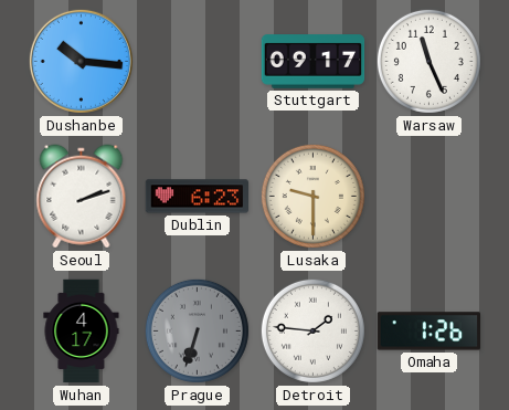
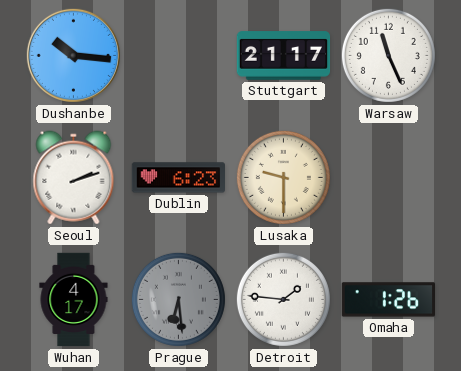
Stuttgart: 09:17 -> 21:17
Prague: 6:33 -> 6:29
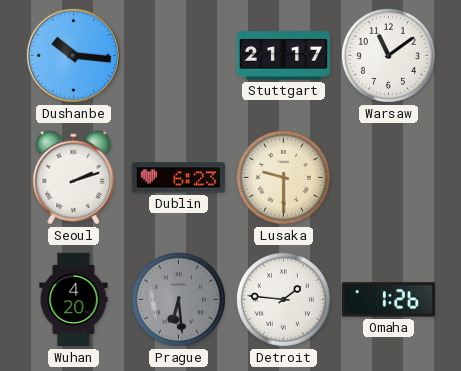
Warsaw: 11:26 -> 11:09
Wuhan: 4:17 -> 4:20
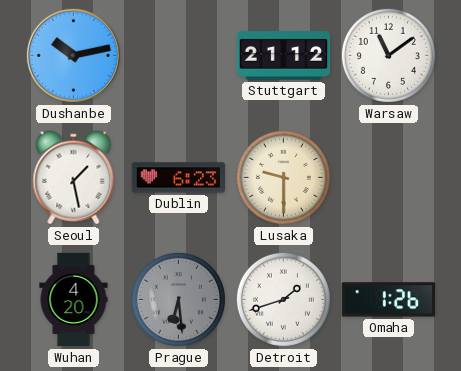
Dushanbe: 10:16 -> 10:13
Stuttgart: 21:17 -> 21:12
Seoul: 2:12 -> 1:28
Detroit: 1:46 -> 1:42
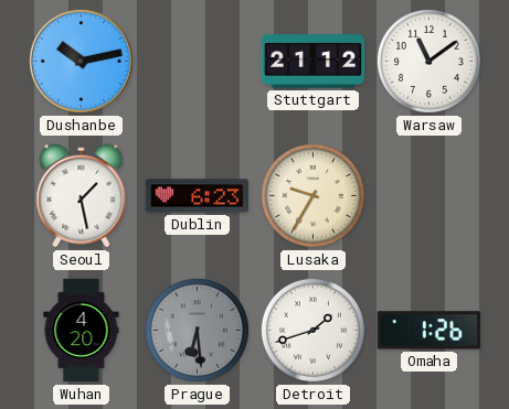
Lusaka: 9:30 -> 9:35
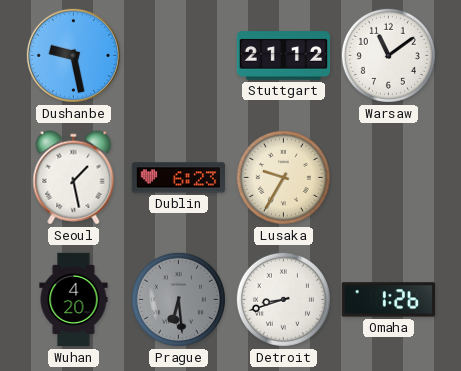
Dushanbe: 10:13 -> 9:28
Detroit: 1:42 -> 8:42
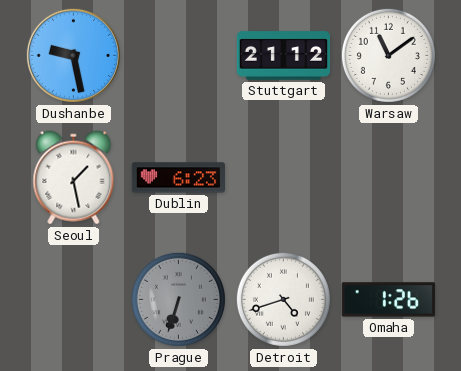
Lusaka: 9:35 -> none
Wuhan: 4:20 -> none
Prague: 6:29 -> 6:33
Detroit: 8:42 -> 4:42
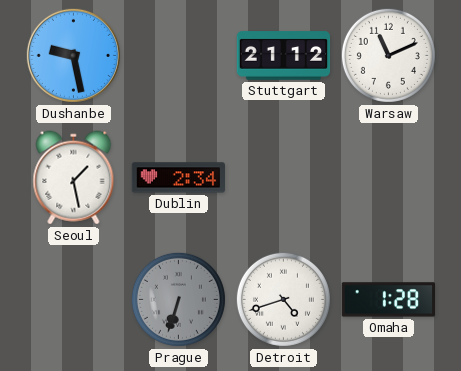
Warsaw: 11:09 -> 11:11
Dublin: 6:23 -> 2:34
Omaha: 1:26 -> 1:28
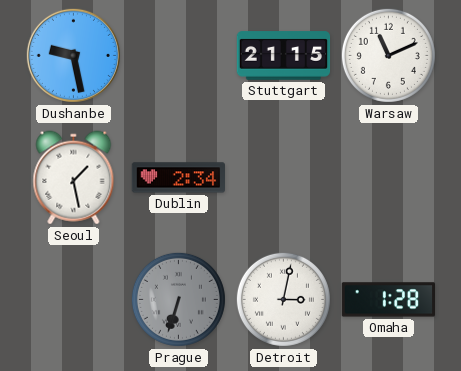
Stuttgart: 21:12 -> 21:15
Detroit: 4:42 -> 3:02
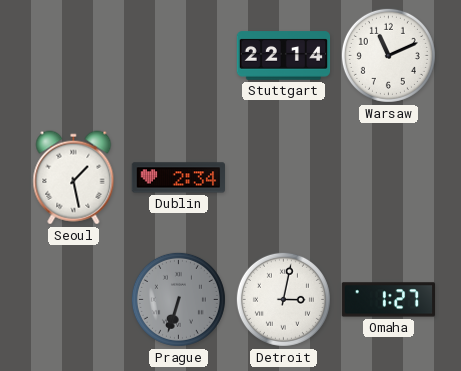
Dushanbe: 9:28 -> none
Stuttgart: 21:15 -> 22:14
Omaha: 1:28 -> 1:27
